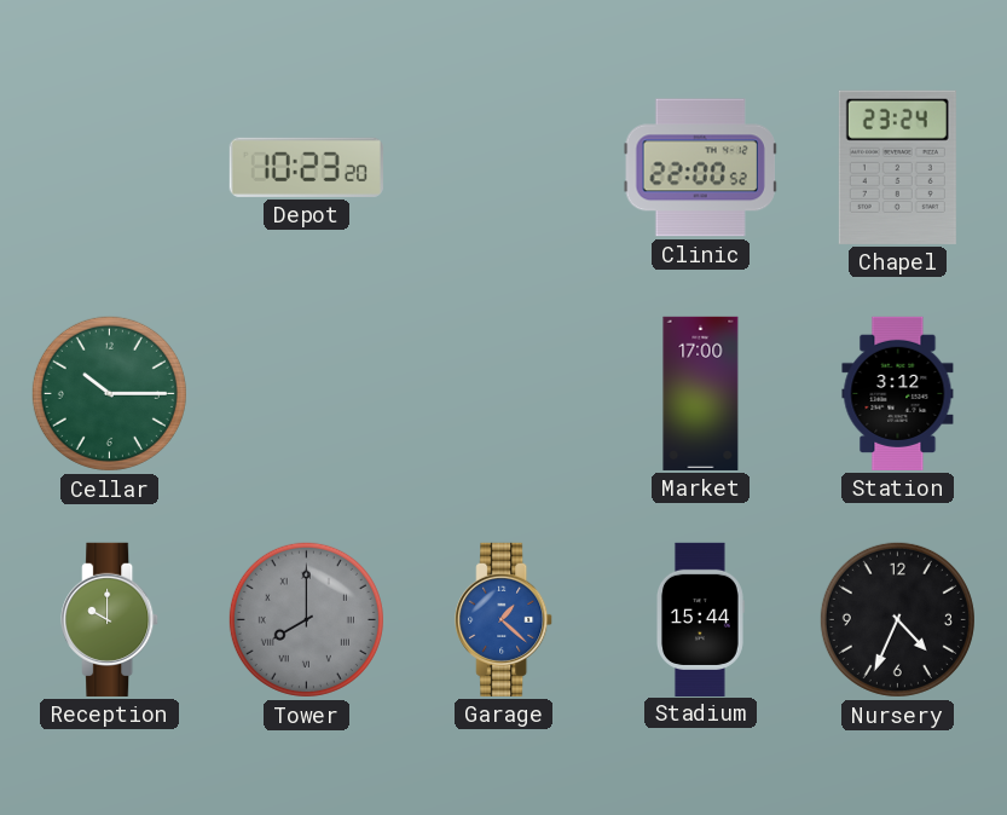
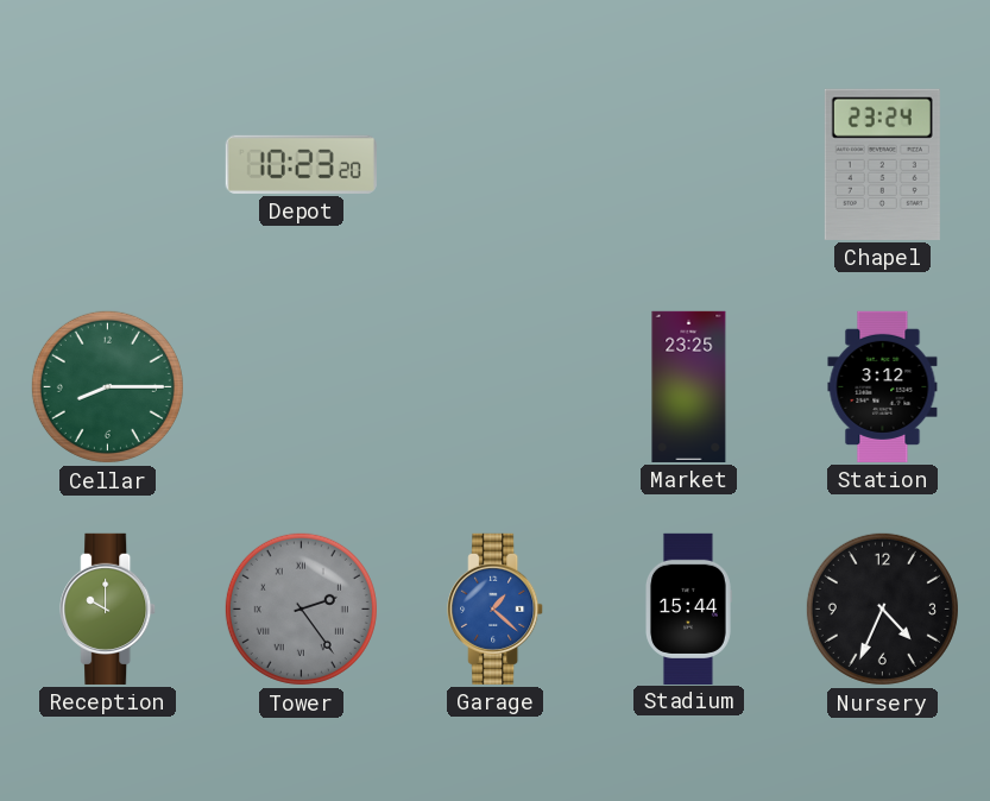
Clinic: 22:00 -> none
Cellar: 10:15 -> 8:15
Market: 17:00 -> 23:25
Tower: 8:00 -> 2:24
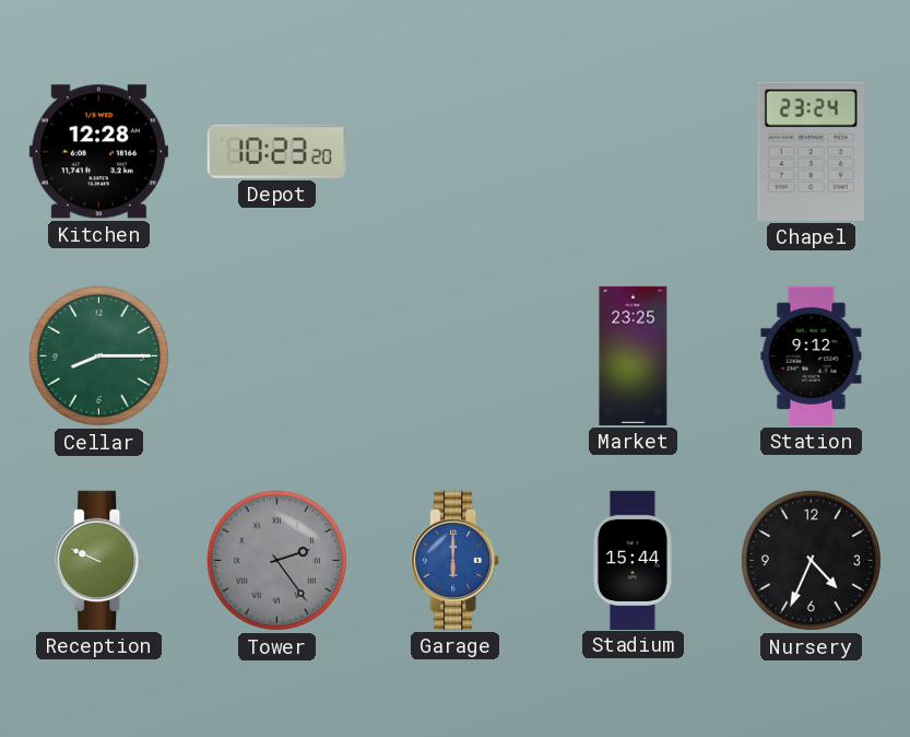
Kitchen: none -> 12:28
Station: 3:12 -> 9:12
Reception: 10:00 -> 9:49
Garage: 1:22 -> 6:00
